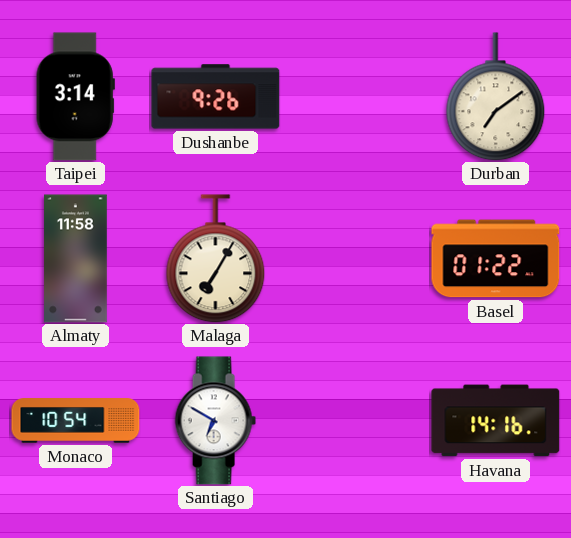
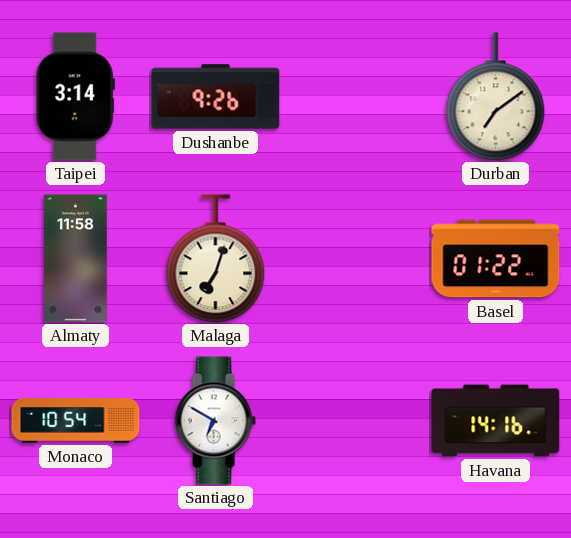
Malaga: 7:05 -> 7:03
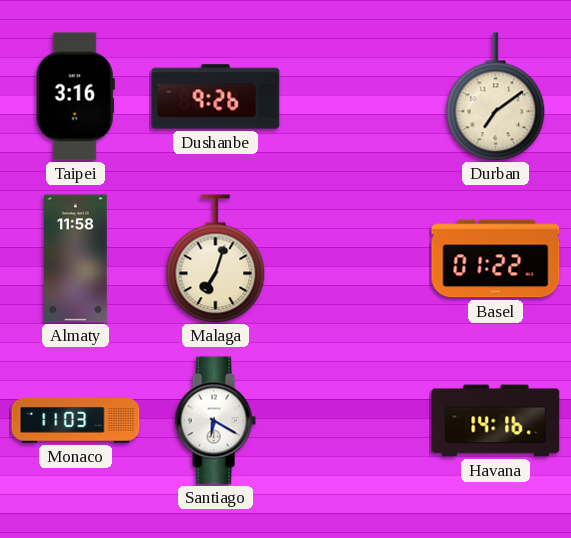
Taipei: 3:14 -> 3:16
Monaco: 10:54 -> 11:03
Santiago: 6:50 -> 6:20
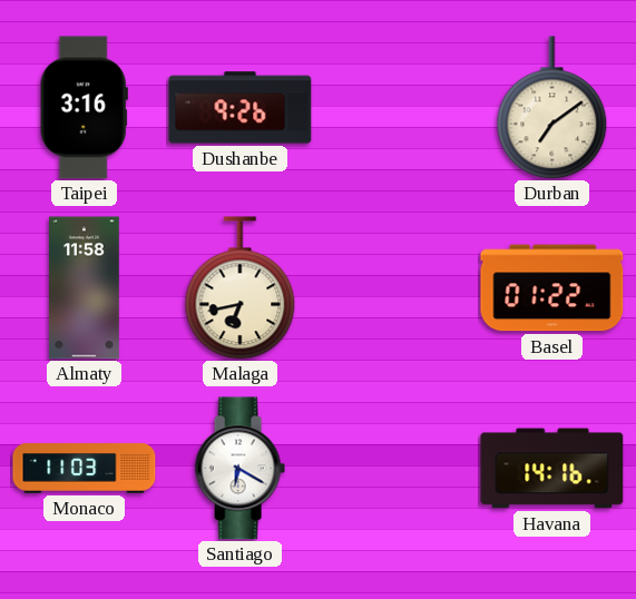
Malaga: 7:03 -> 6:43
